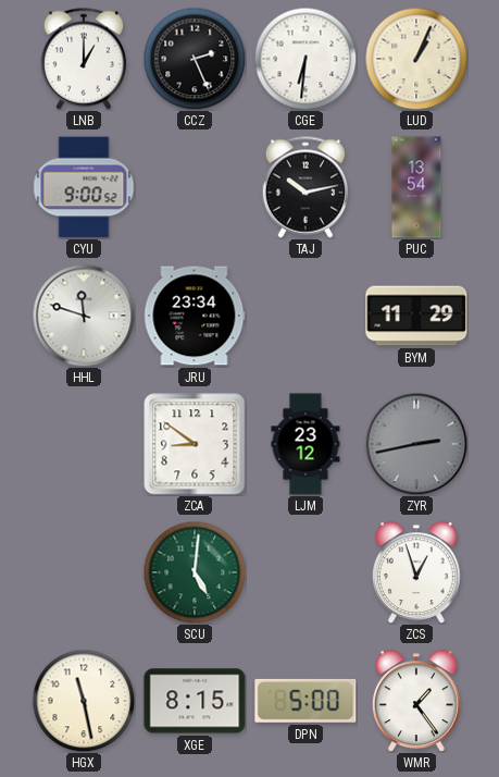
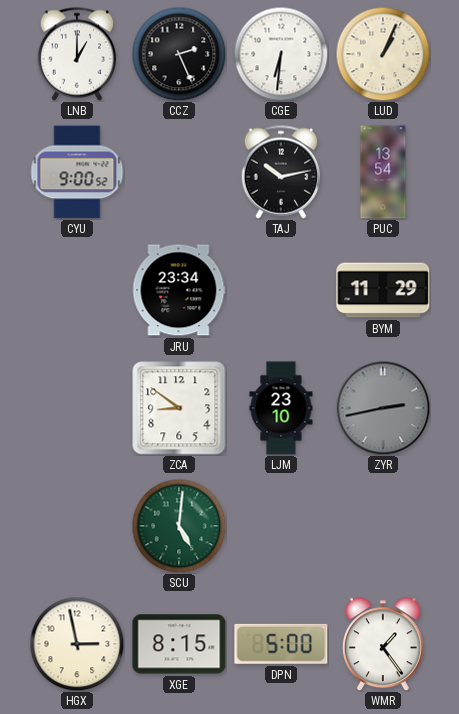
HHL: 11:48 -> none
LJM: 23:12 -> 23:10
ZCS: 12:57 -> none
HGX: 11:28 -> 2:58
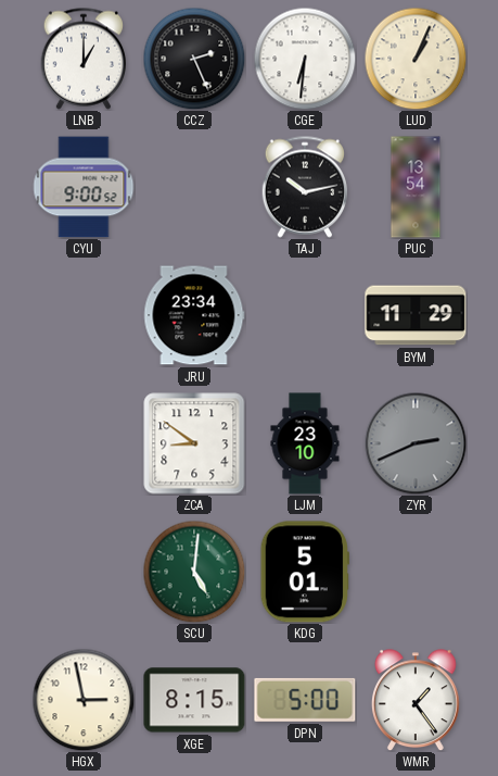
ZYR: 2:43 -> 2:41
KDG: none -> 5:01
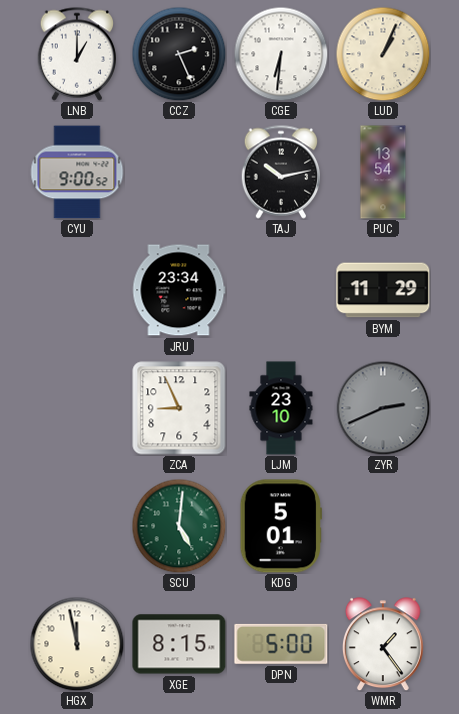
ZCA: 8:51 -> 8:56
HGX: 2:58 -> 11:58
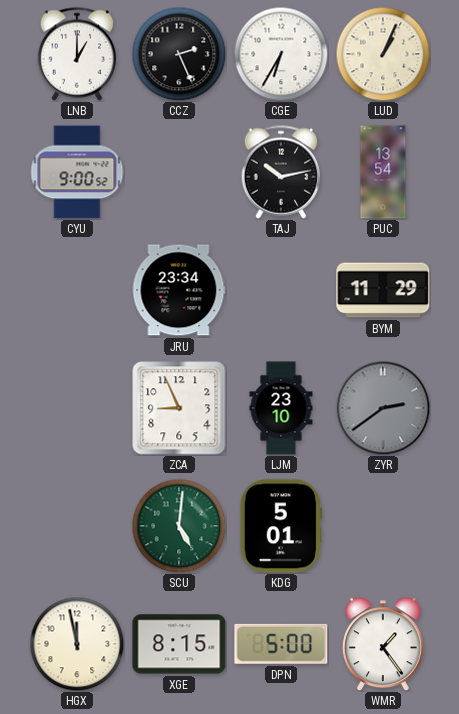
CGE: 6:31 -> 6:35
ZYR: 2:41 -> 2:39
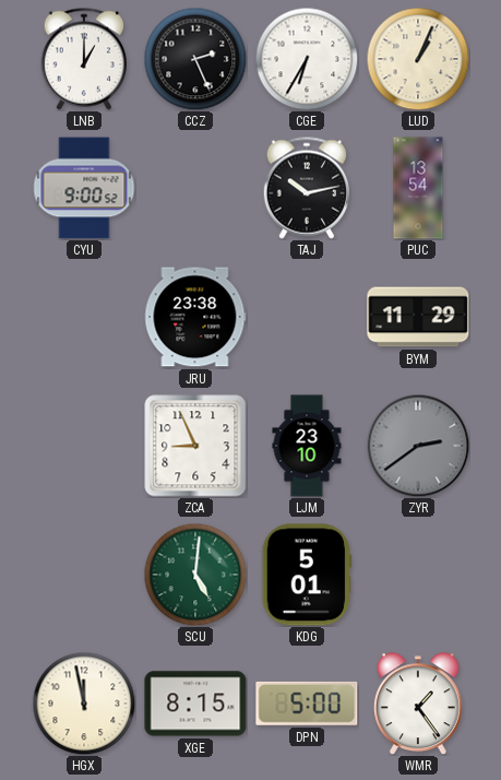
JRU: 23:34 -> 23:38
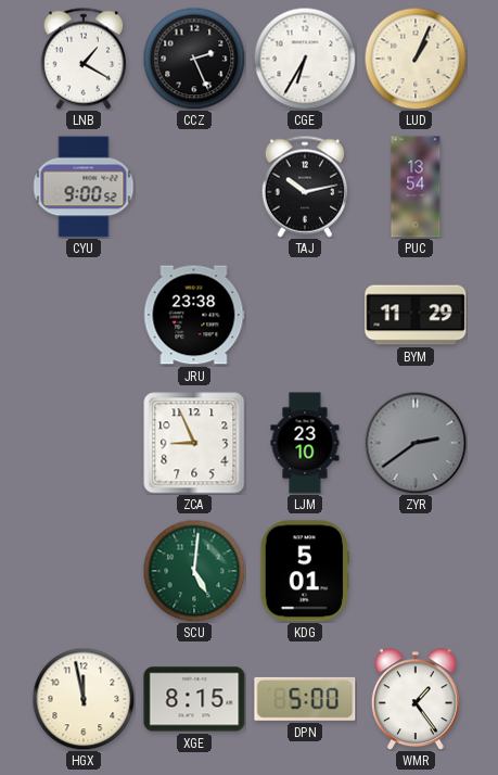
LNB: 1:00 -> 1:20
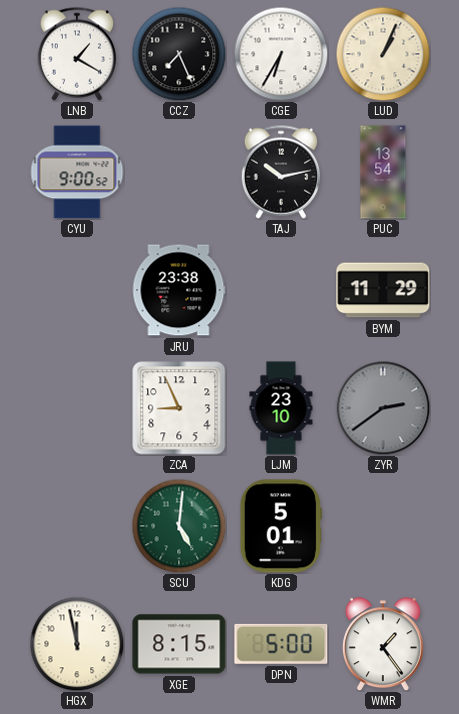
CCZ: 2:26 -> 7:26
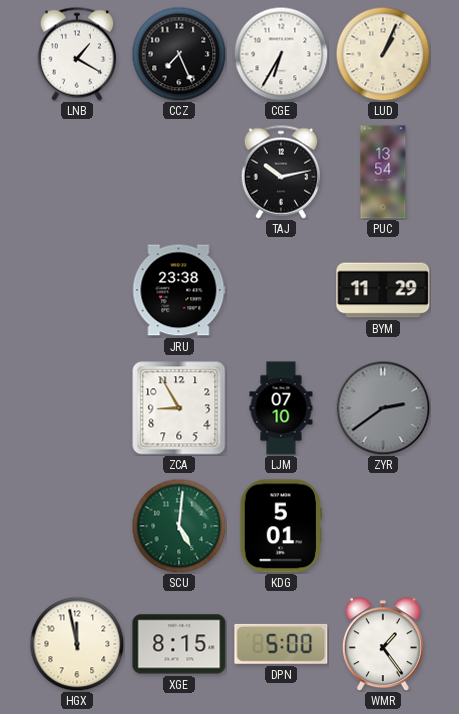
CYU: 9:00 -> none
ZCA: 8:56 -> 8:55
LJM: 23:10 -> 07:10
